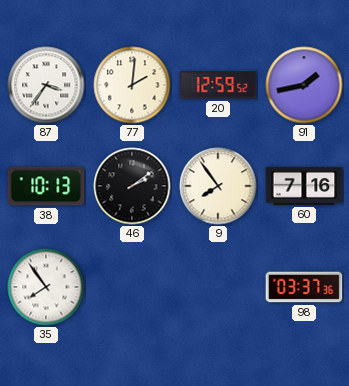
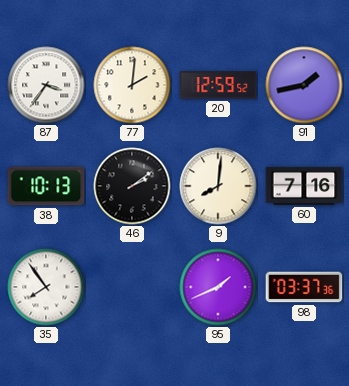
9: 7:54 -> 8:01
95: none -> 1:41
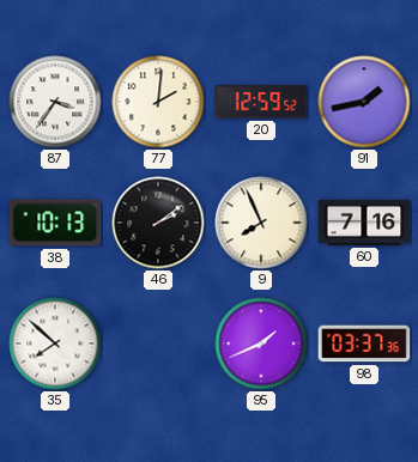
9: 8:01 -> 7:56
35: 7:54 -> 7:52
